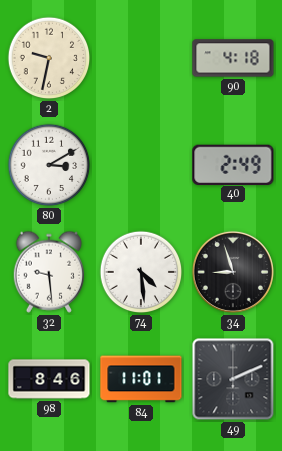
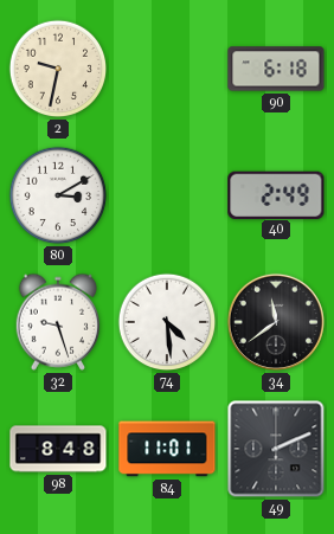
90: 4:18 -> 6:18
32: 9:29 -> 9:27
34: 8:57 -> 11:39
98: 8:46 -> 8:48
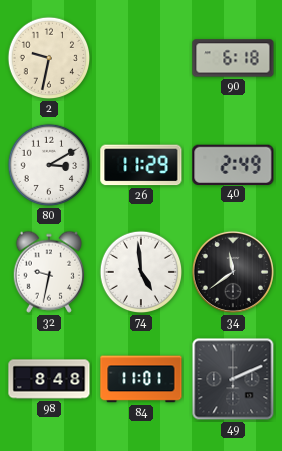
26: none -> 11:29
32: 9:27 -> 9:32
74: 4:29 -> 4:59
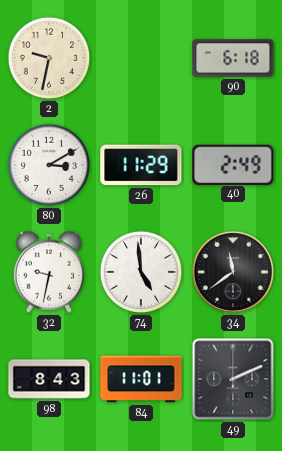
98: 8:48 -> 8:43
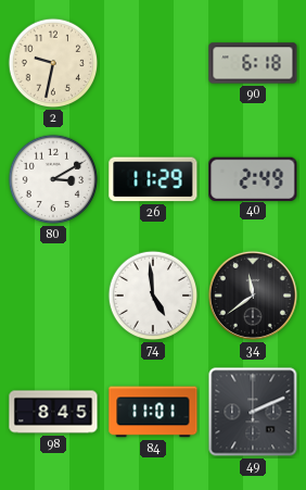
32: 9:32 -> none
98: 8:43 -> 8:45
